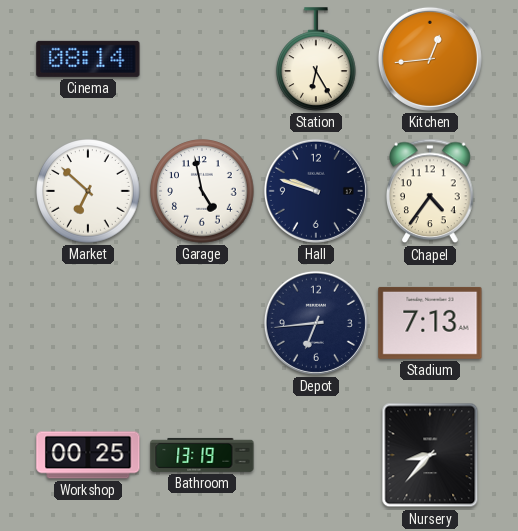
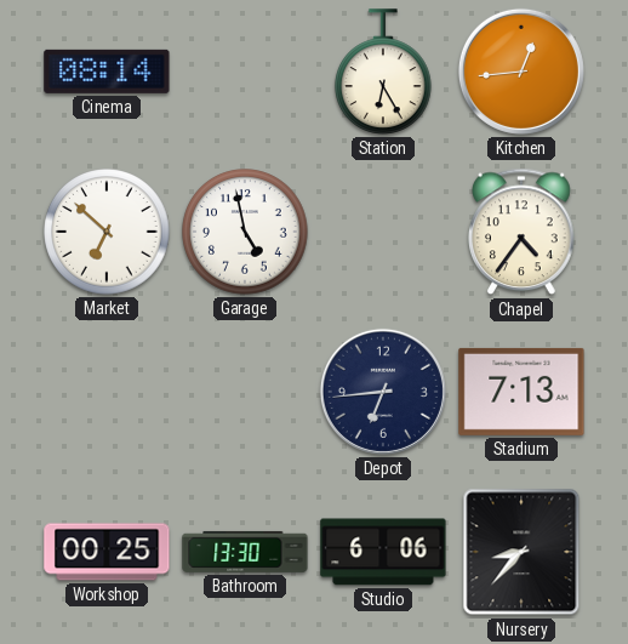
Hall: 9:48 -> none
Bathroom: 13:19 -> 13:30
Studio: none -> 6:06
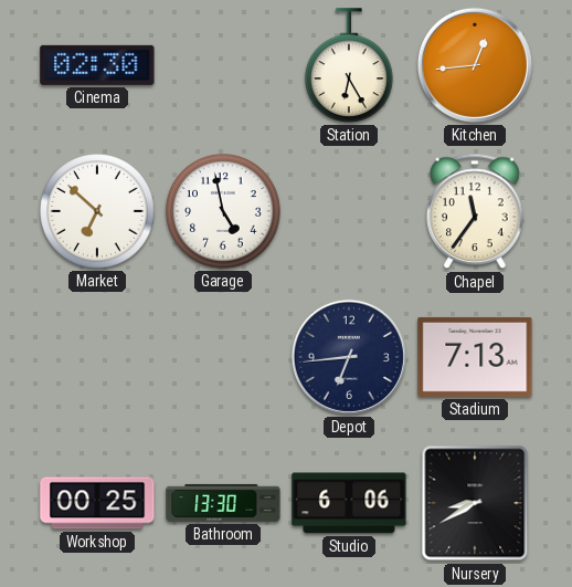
Cinema: 08:14 -> 02:30
Chapel: 4:36 -> 11:36
Nursery: 8:37 -> 8:40
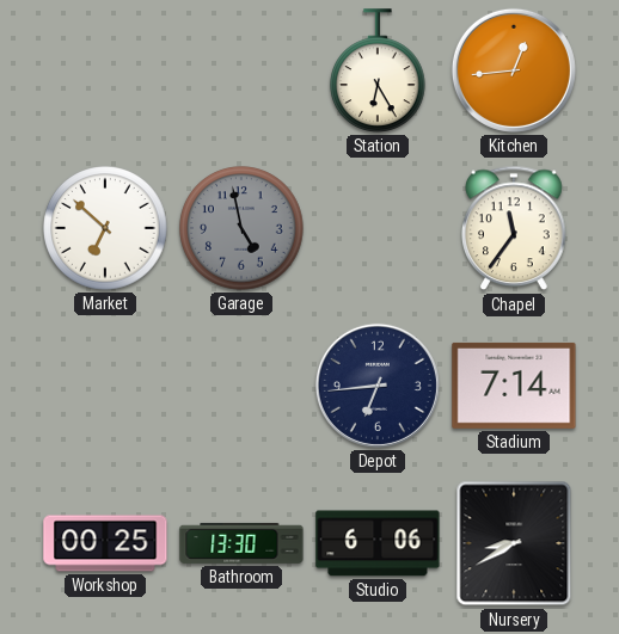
Cinema: 02:30 -> none
Garage dial: white -> grey
Stadium: 7:13 -> 7:14
